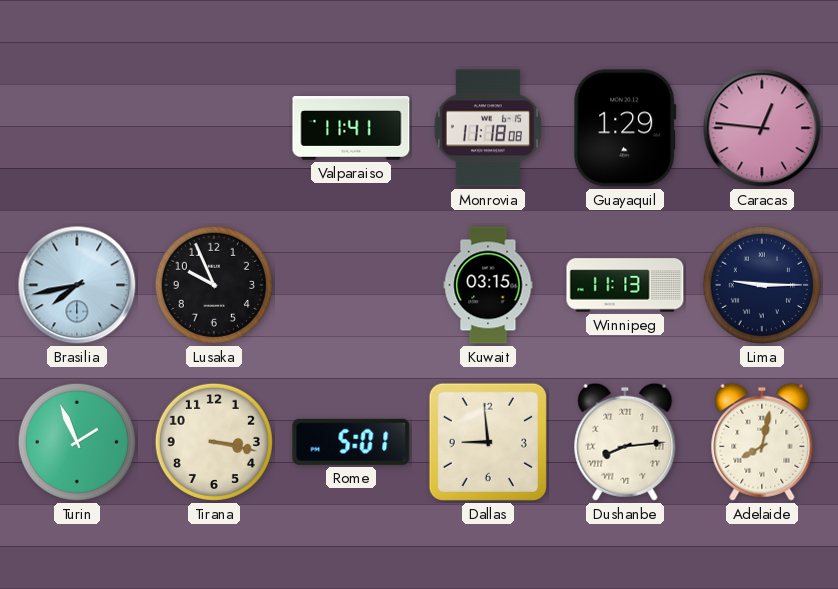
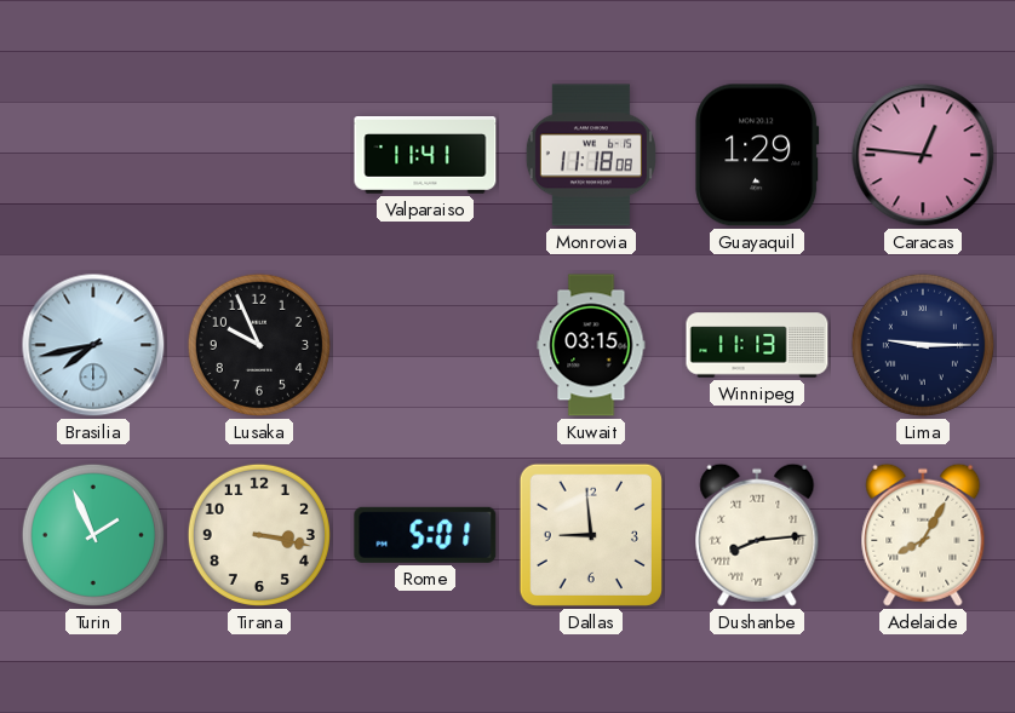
Adelaide: 8:02 -> 8:05
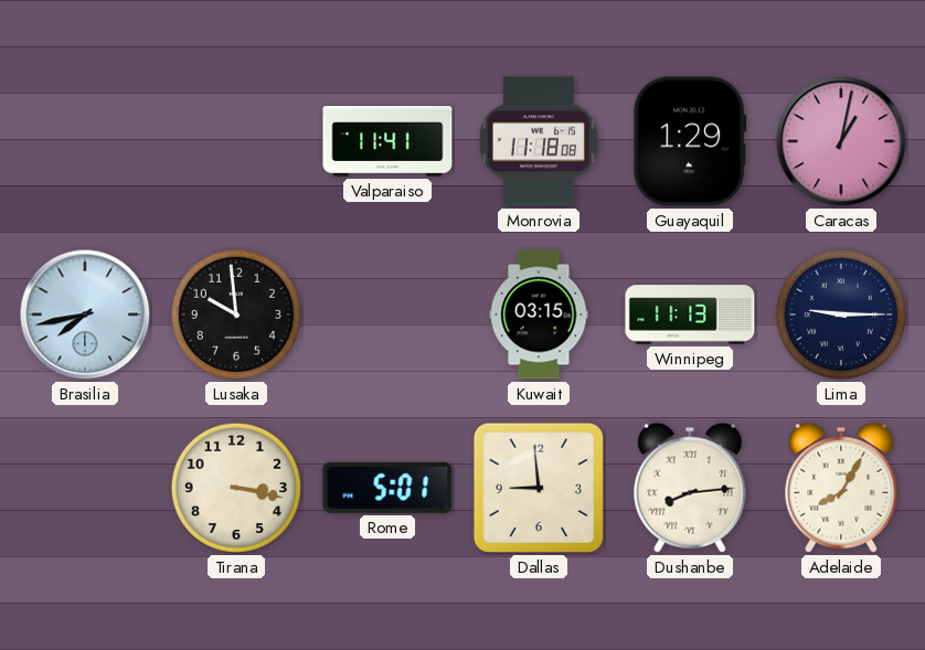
Caracas: 12:46 -> 1:02
Lusaka: 9:56 -> 9:59
Turin: 1:56 -> none
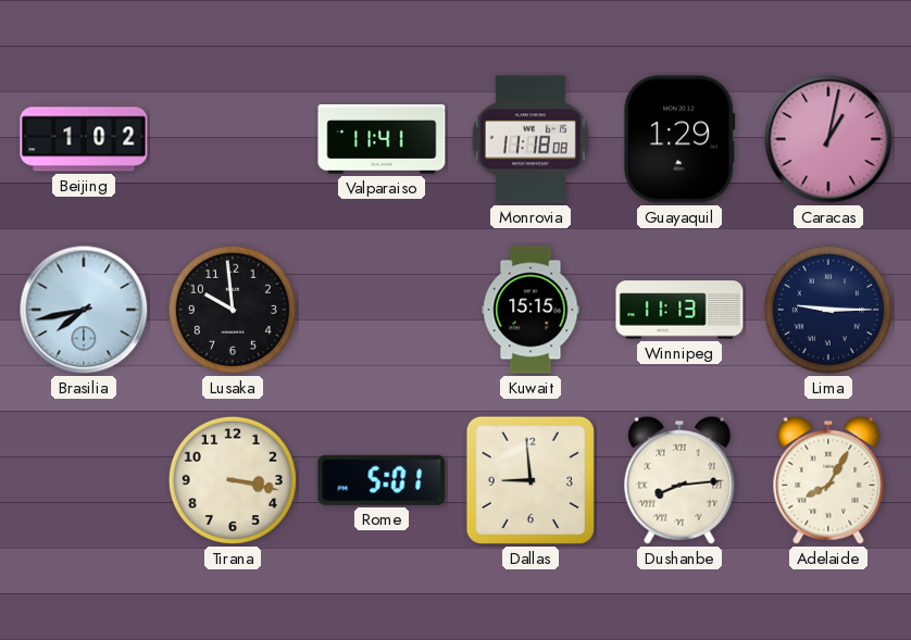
Beijing: none -> 1:02
Kuwait: 03:15 -> 15:15
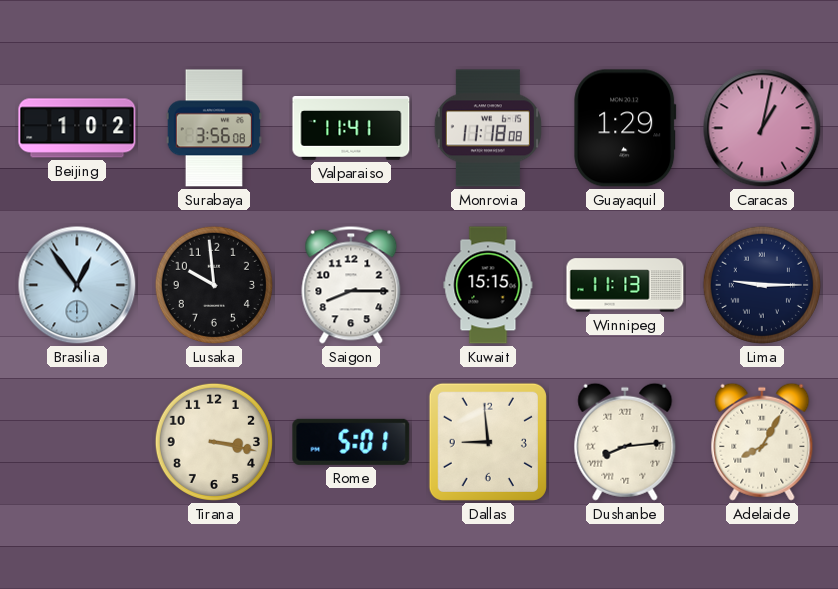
Surabaya: none -> 3:56
Brasilia: 7:43 -> 12:54
Saigon: none -> 8:15
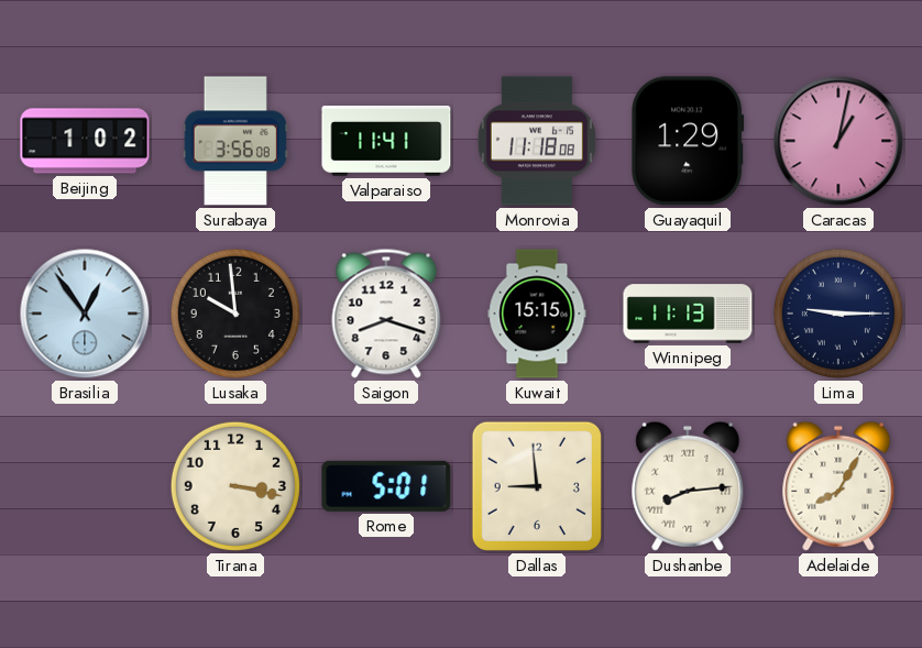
Saigon: 8:15 -> 8:18
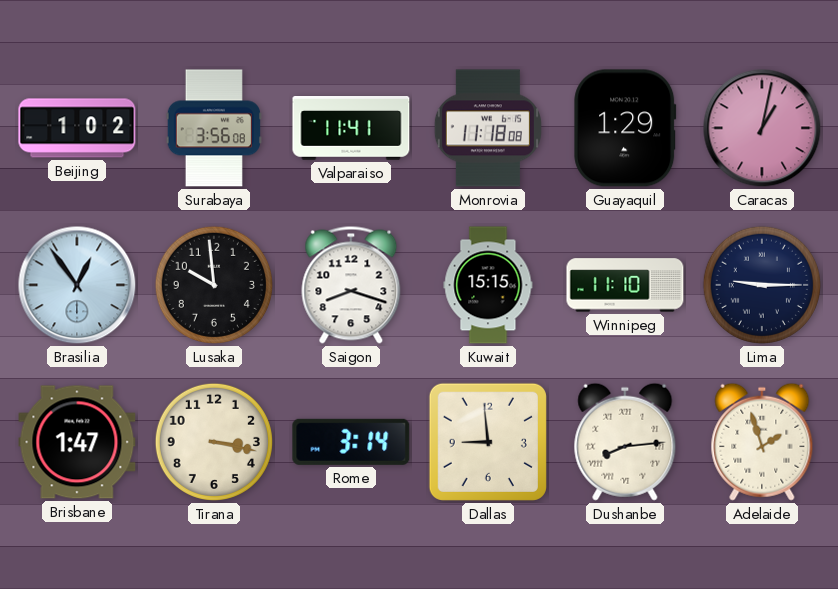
Winnipeg: 11:13 -> 11:10
Brisbane: none -> 1:47
Rome: 5:01 -> 3:14
Adelaide: 8:05 -> 1:57
